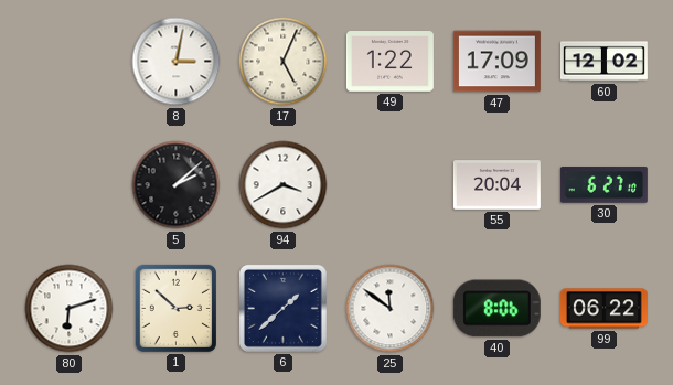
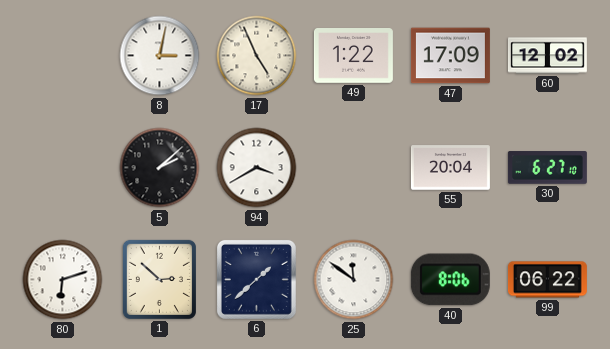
17: 5:04 -> 4:56
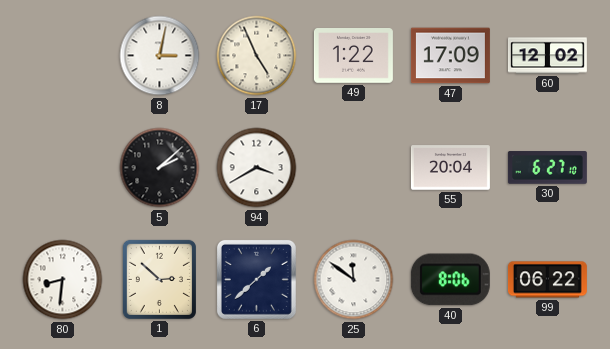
80: 6:12 -> 8:31
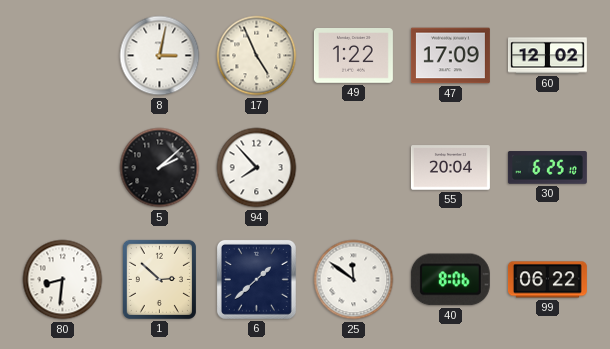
94: 3:40 -> 7:53
30: 6:27 -> 6:25
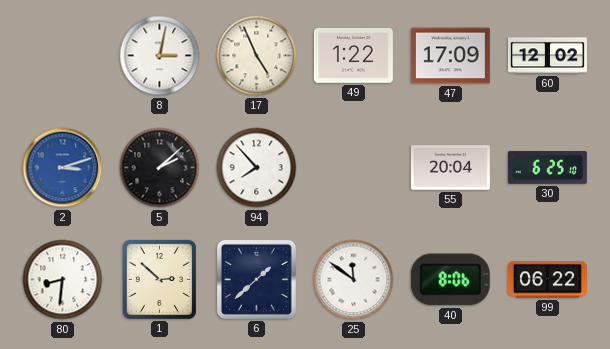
2: none -> 3:12
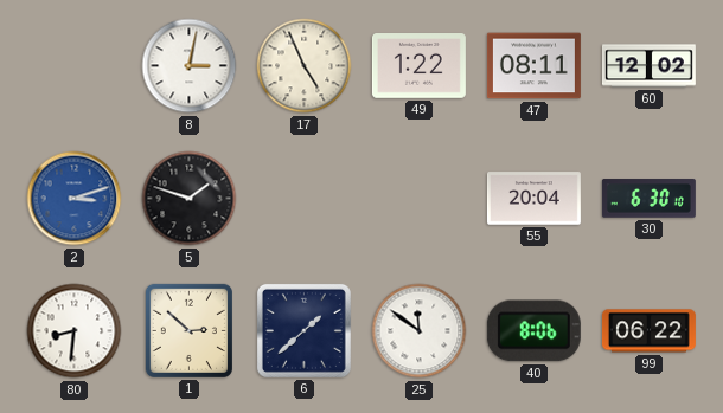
47: 17:09 -> 08:11
5: 2:08 -> 1:48
94: 7:53 -> none
30: 6:25 -> 6:30
